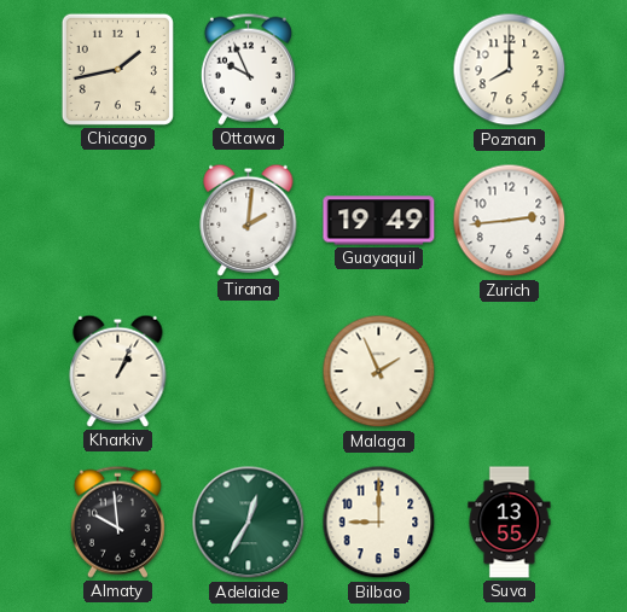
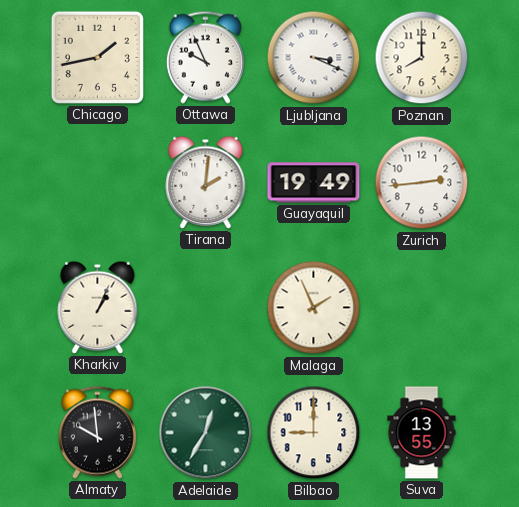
Ljubljana: none -> 3:19
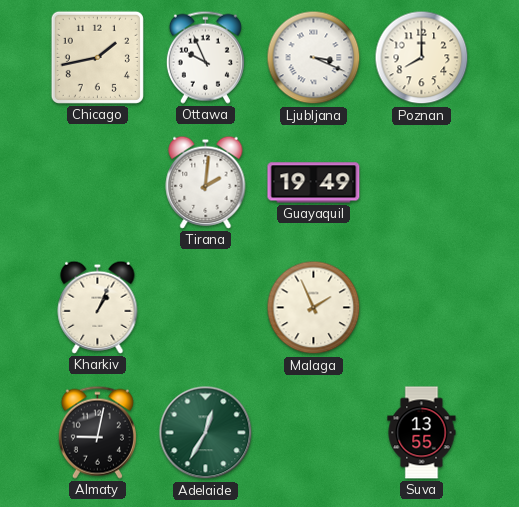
Zurich: 2:44 -> none
Almaty: 9:59 -> 9:02
Bilbao: 9:00 -> none
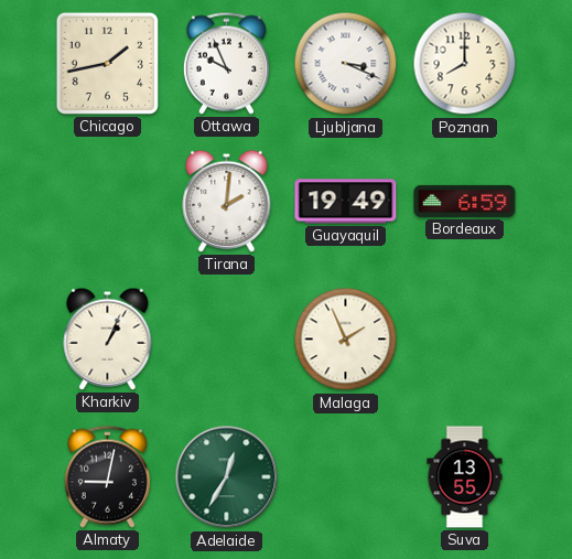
Bordeaux: none -> 6:59
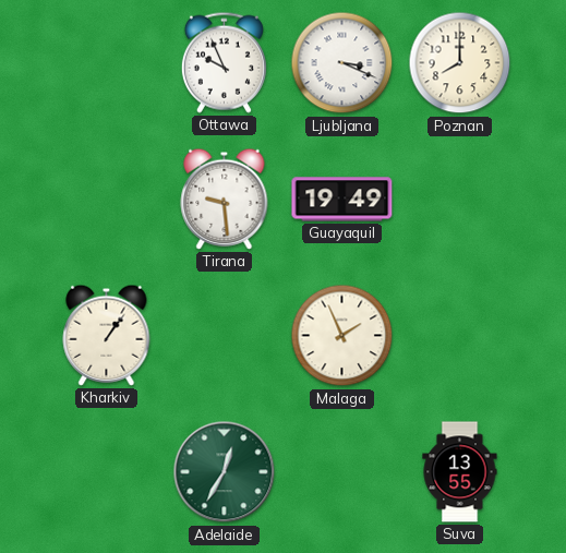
Chicago: 1:43 -> none
Tirana: 2:01 -> 9:29
Bordeaux: 6:59 -> none
Kharkiv: 1:04 -> 1:06
Almaty: 9:02 -> none
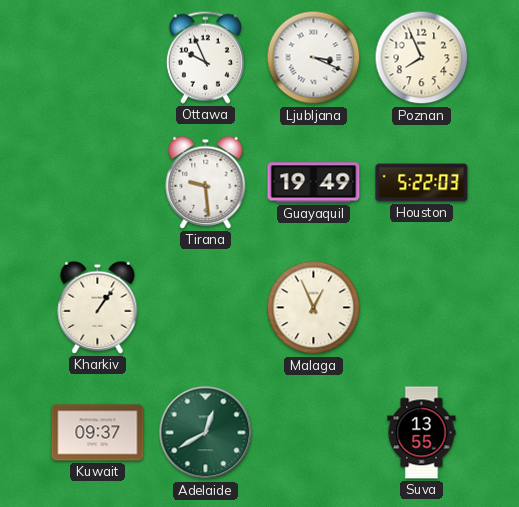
Poznan: 8:00 -> 7:56
Houston: none -> 5:22
Malaga: 1:56 -> 12:56
Kuwait: none -> 09:37
Adelaide: 12:35 -> 12:40
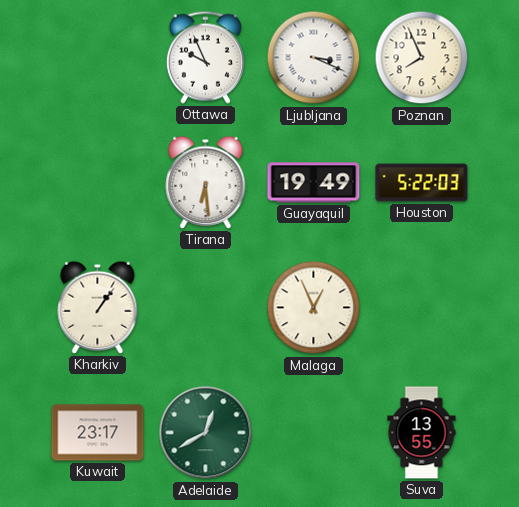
Tirana: 9:29 -> 6:29
Kuwait: 09:37 -> 23:17
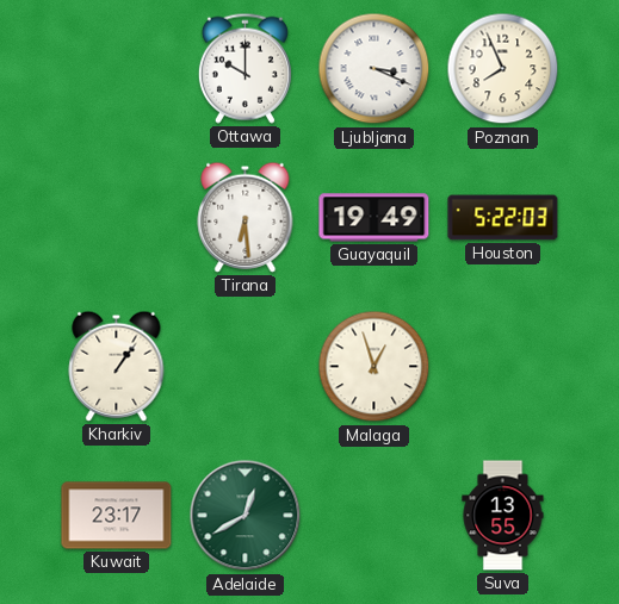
Ottawa: 9:56 -> 10:00
Malaga: 12:56 -> 12:57
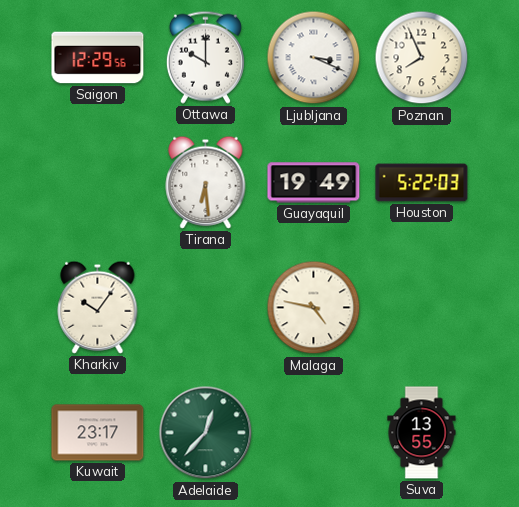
Saigon: none -> 12:29
Kharkiv: 1:06 -> 10:06
Malaga: 12:57 -> 4:47
Adelaide: 12:40 -> 12:37
